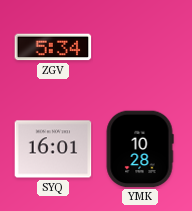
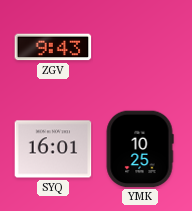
ZGV: 5:34 -> 9:43
YMK: 10:28 -> 10:25
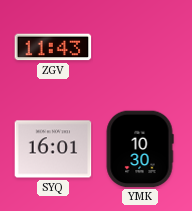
ZGV: 9:43 -> 11:43
YMK: 10:25 -> 10:30
